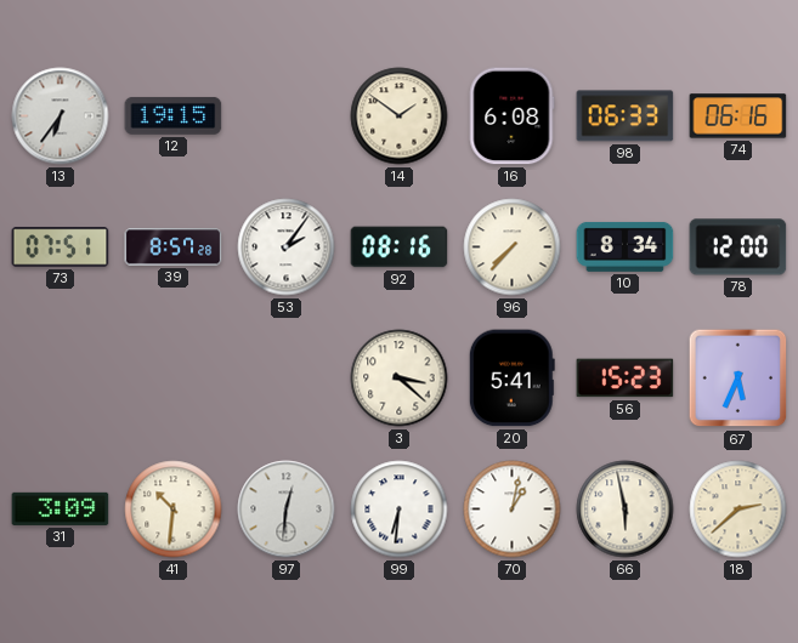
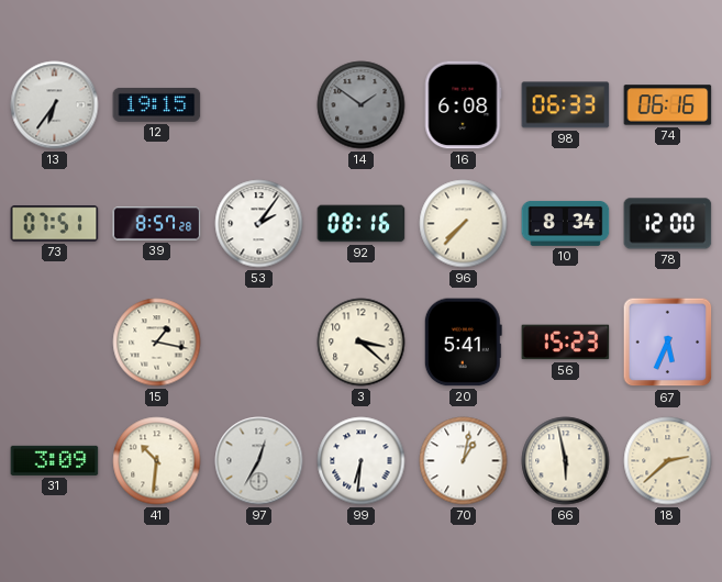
14 dial: cream -> grey
15: none -> 1:17
97: 12:31 -> 12:35
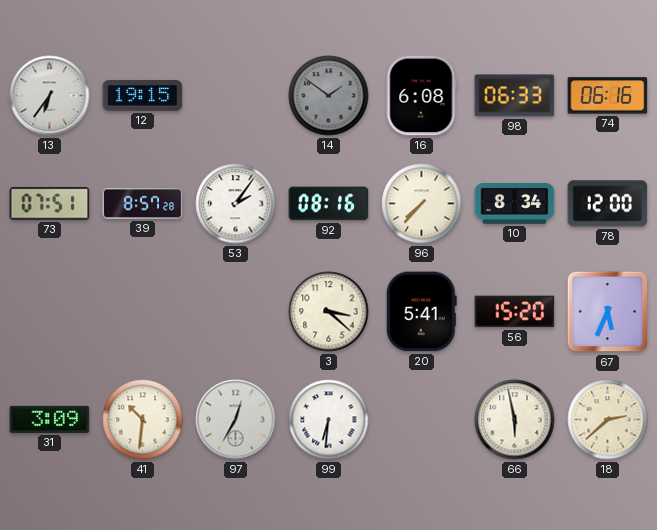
15: 1:17 -> none
56: 15:23 -> 15:20
70: 1:02 -> none
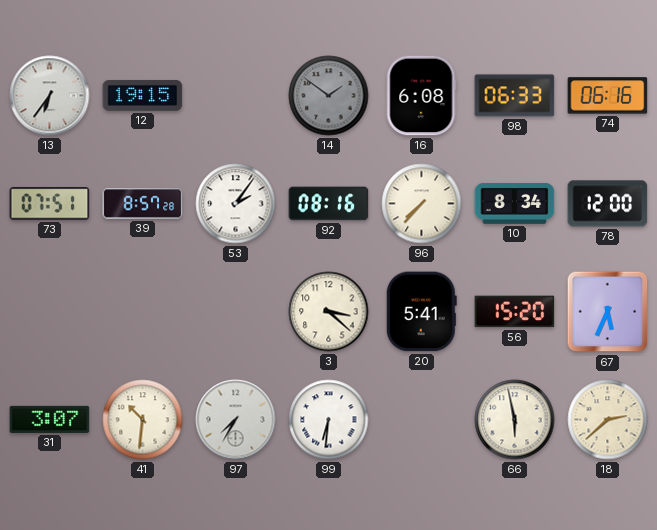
31: 3:09 -> 3:07
97: 12:35 -> 7:35
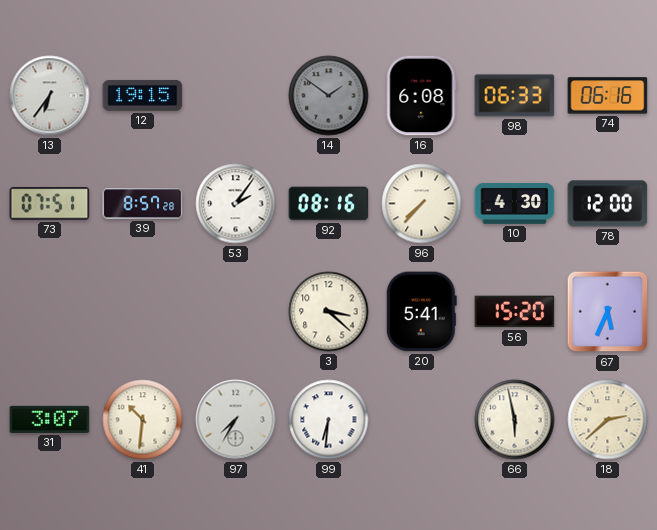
10: 8:34 -> 4:30
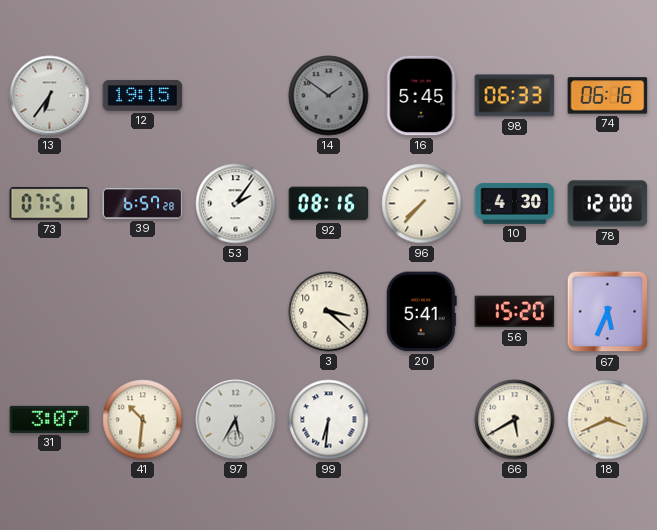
16: 6:08 -> 5:45
39: 8:57 -> 6:57
97: 7:35 -> 5:35
66: 5:58 -> 5:40
18: 2:38 -> 3:41
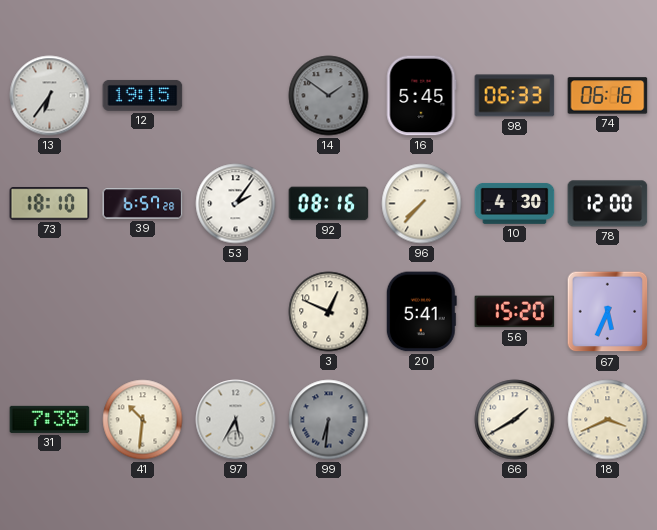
73: 07:51 -> 18:10
3: 3:22 -> 12:49
31: 3:07 -> 7:38
99 dial: white -> grey
66: 5:40 -> 1:40
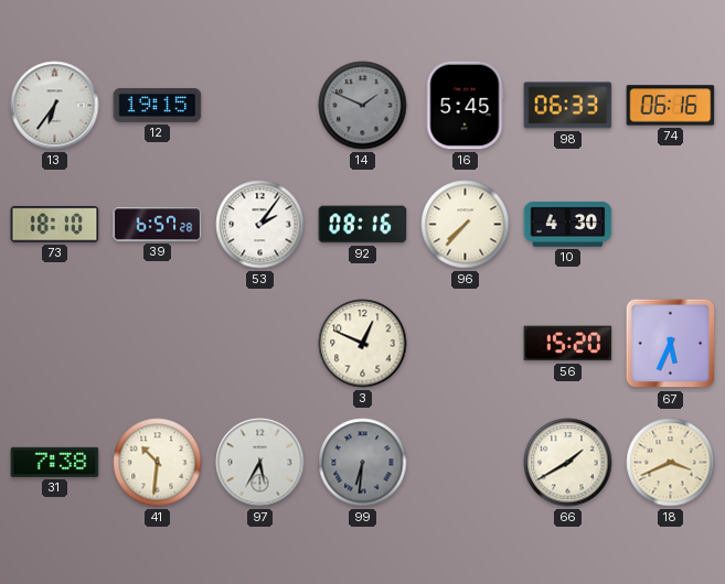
14: 1:51 -> 1:49
78: 12:00 -> none
20: 5:41 -> none
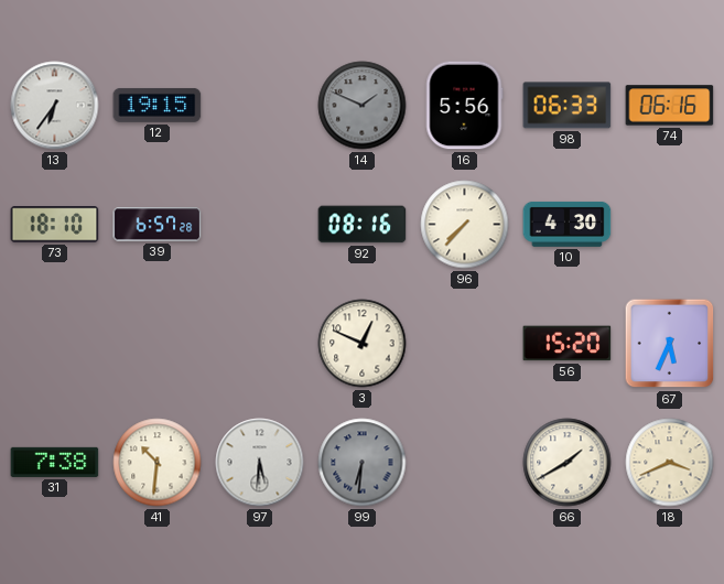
16: 5:45 -> 5:56
53: 2:06 -> none
97: 5:35 -> 5:31
